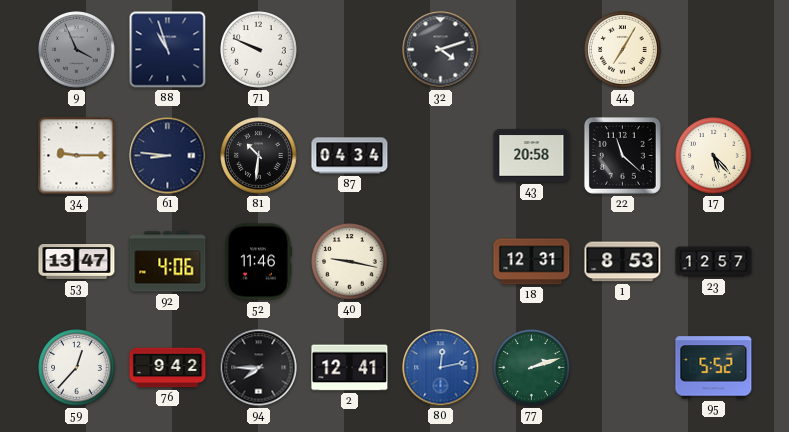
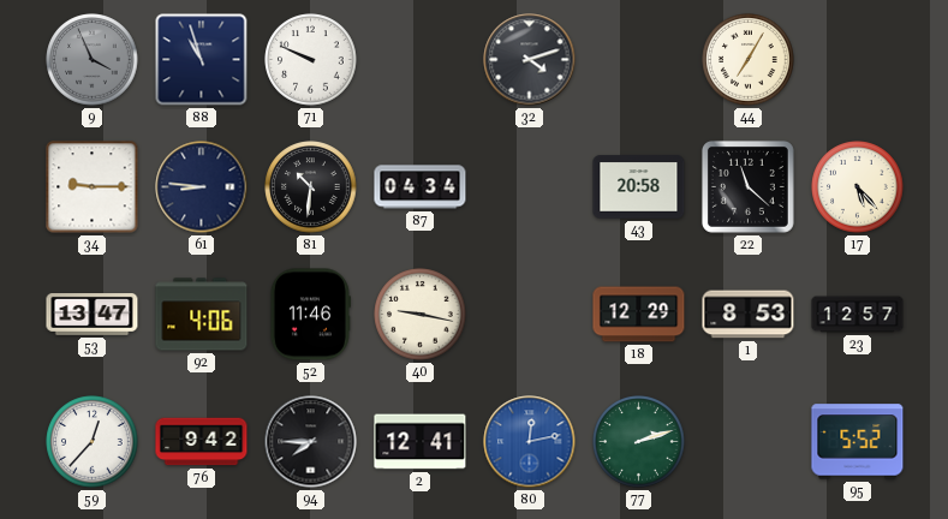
18: 12:31 -> 12:29
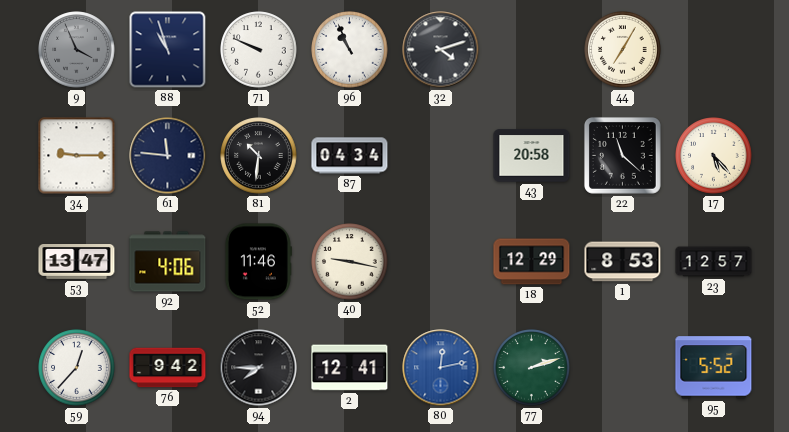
96: none -> 10:56
61: 8:46 -> 11:46
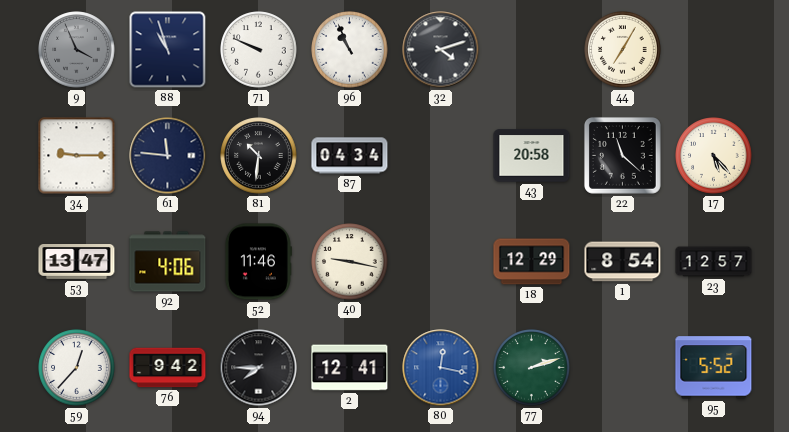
1: 8:53 -> 8:54
80: 12:13 -> 12:17
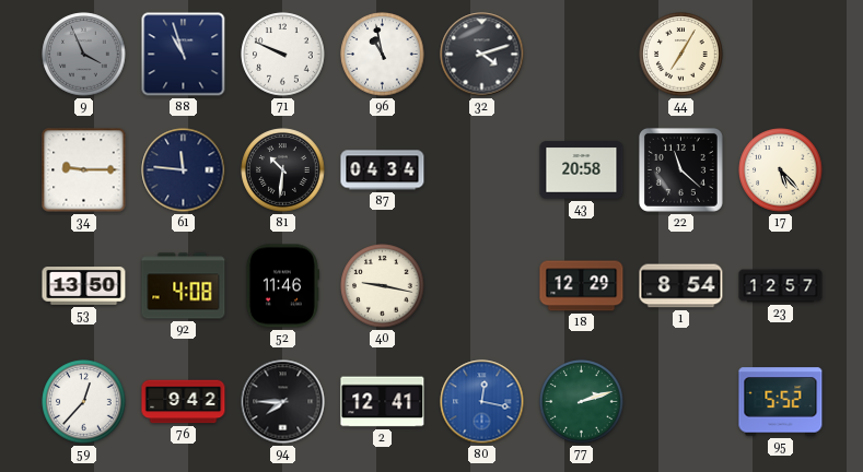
96: 10:56 -> 10:58
53: 13:47 -> 13:50
92: 4:06 -> 4:08
